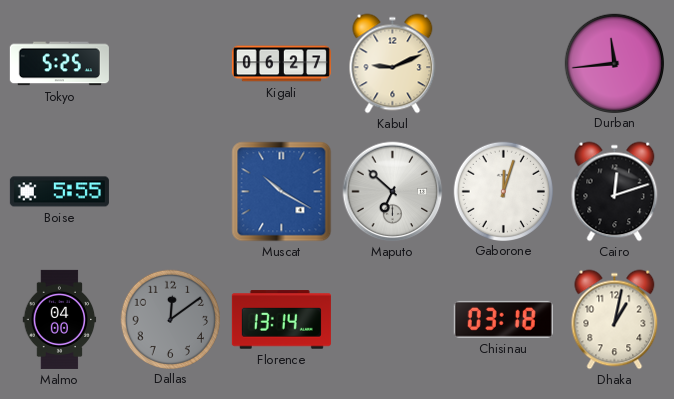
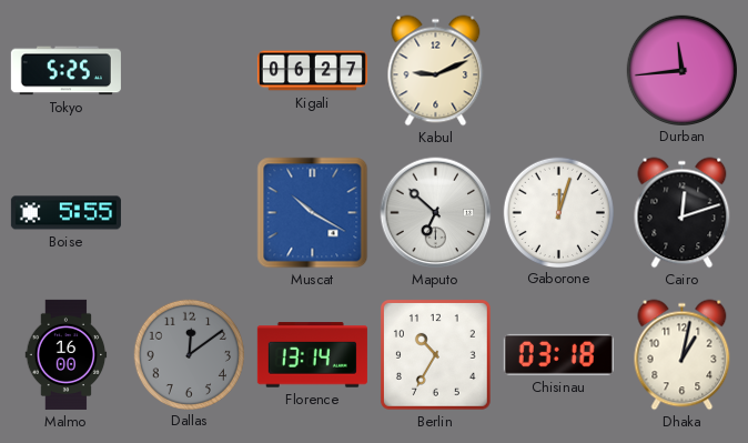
Malmo: 04:00 -> 16:00
Berlin: none -> 10:35
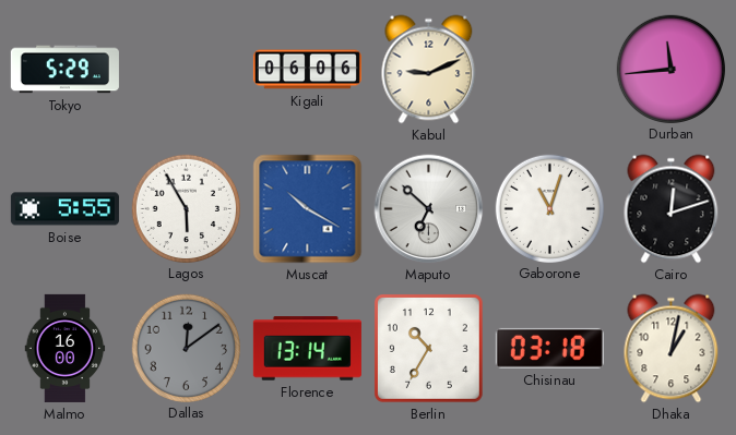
Tokyo: 5:25 -> 5:29
Kigali: 06:27 -> 06:06
Lagos: none -> 5:55
Gaborone: 12:03 -> 11:03
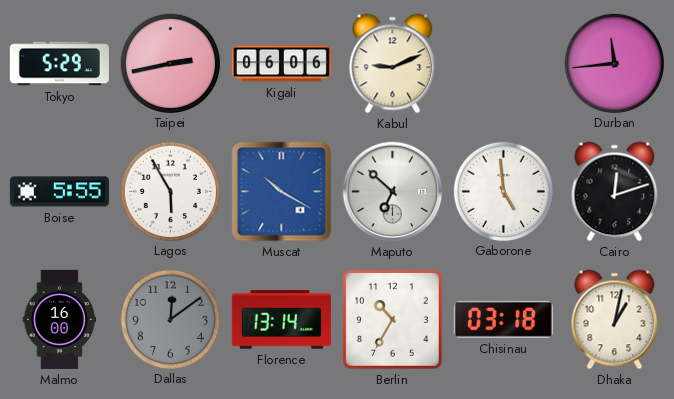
Taipei: none -> 2:43
Gaborone: 11:03 -> 4:59
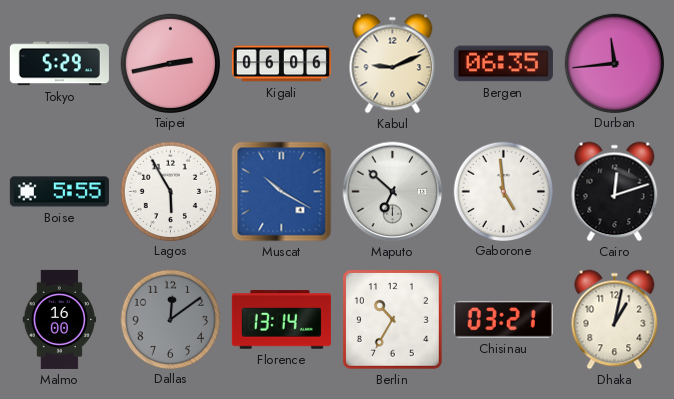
Bergen: none -> 06:35
Chisinau: 03:18 -> 03:21
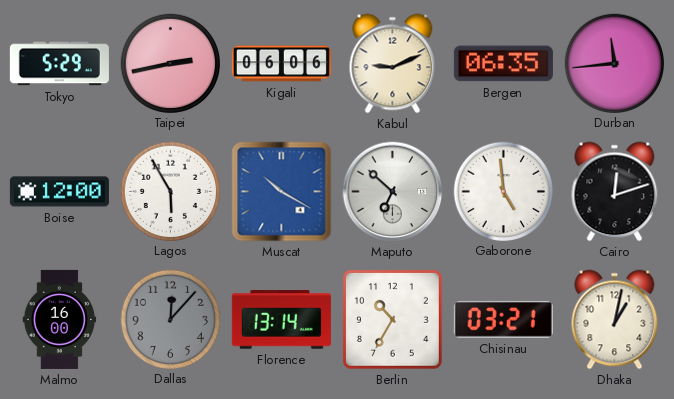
Boise: 5:55 -> 12:00
Dallas: 12:09 -> 12:07
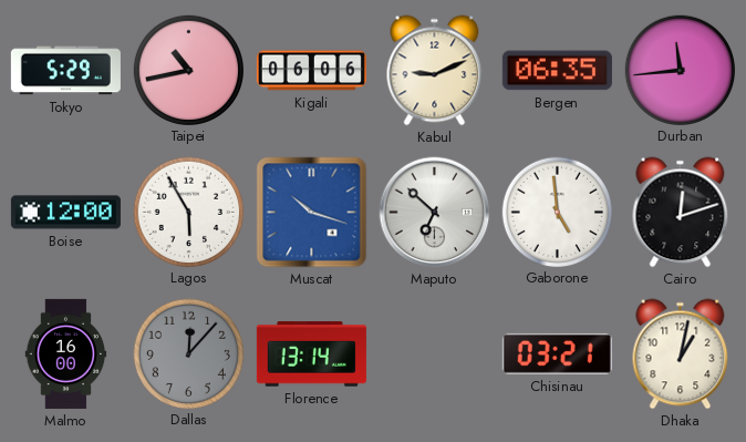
Taipei: 2:43 -> 10:43
Muscat: 10:20 -> 10:18
Berlin: 10:35 -> none
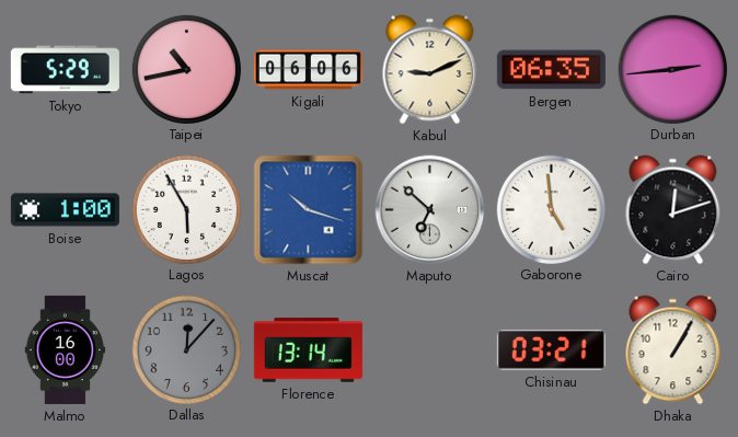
Durban: 11:44 -> 2:44
Boise: 12:00 -> 1:00
Dhaka: 1:02 -> 1:05
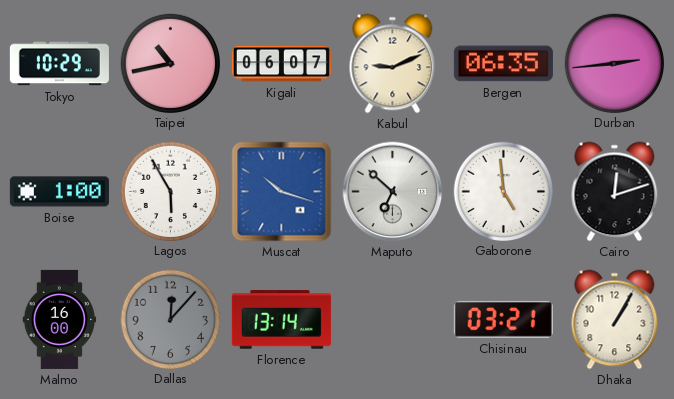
Tokyo: 5:29 -> 10:29
Kigali: 06:06 -> 06:07
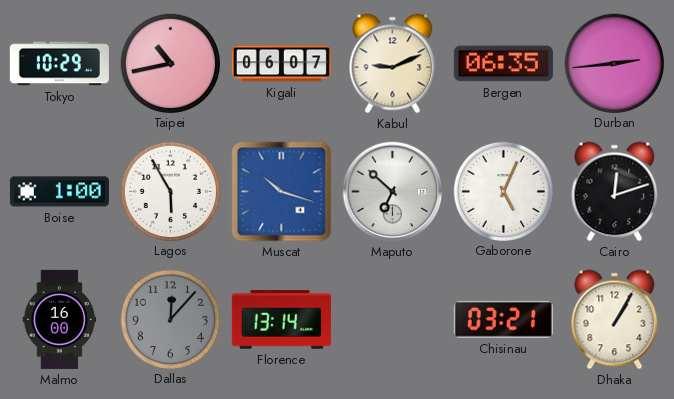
Gaborone: 4:59 -> 5:04
